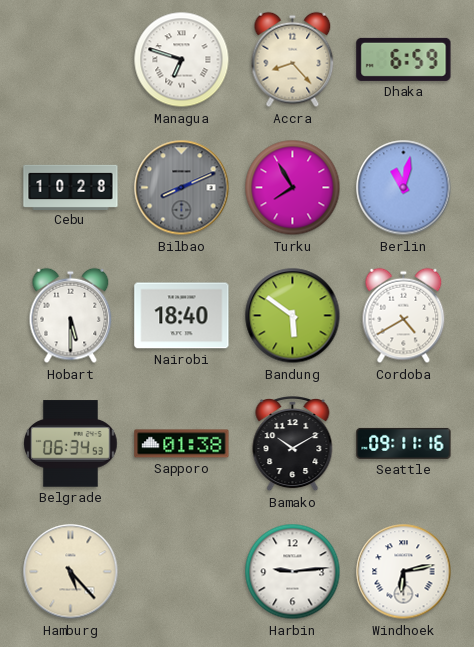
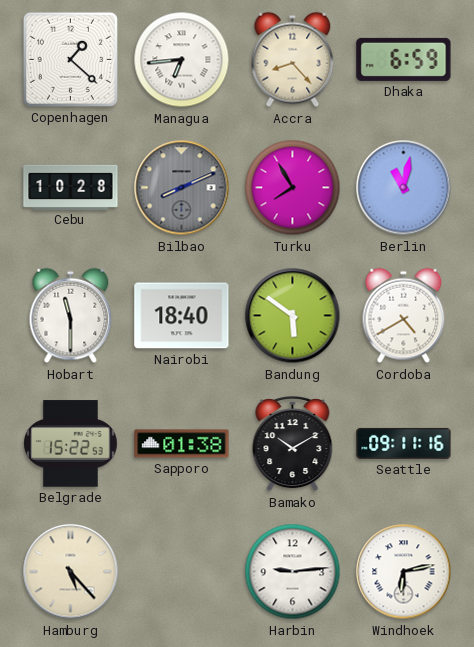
Copenhagen: none -> 1:22
Managua: 6:48 -> 6:44
Hobart: 5:30 -> 11:30
Belgrade: 06:34 -> 15:22
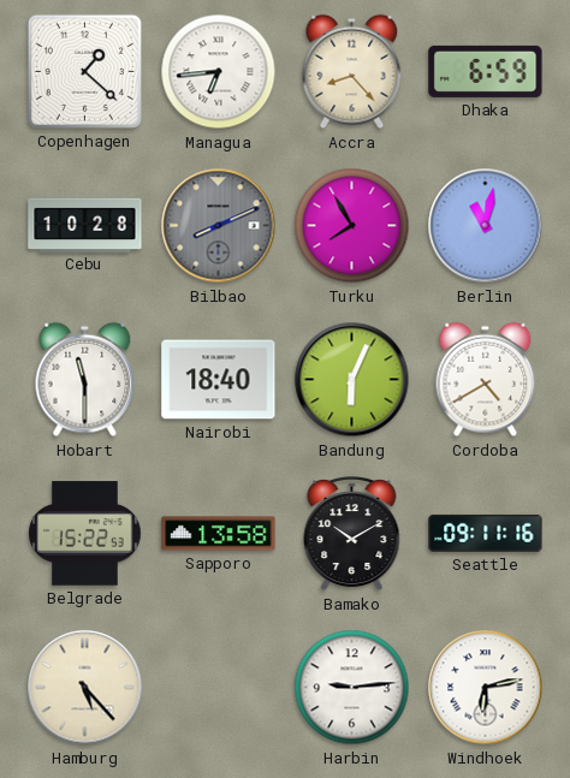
Bandung: 5:51 -> 6:04
Sapporo: 01:38 -> 13:58
